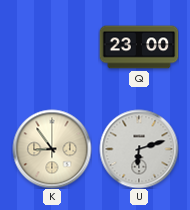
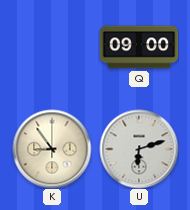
Q: 23:00 -> 09:00
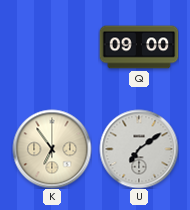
K: 8:54 -> 6:54
U: 6:12 -> 7:09
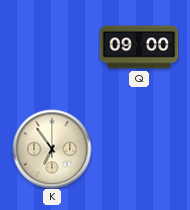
U: 7:09 -> none
